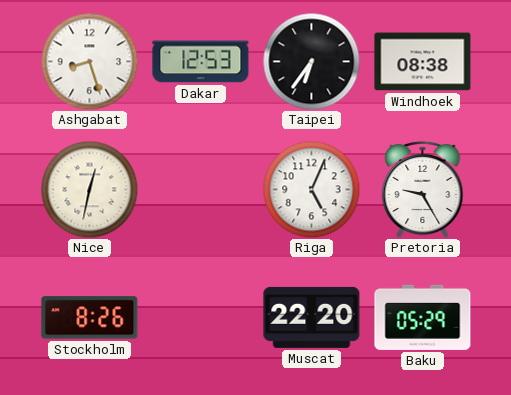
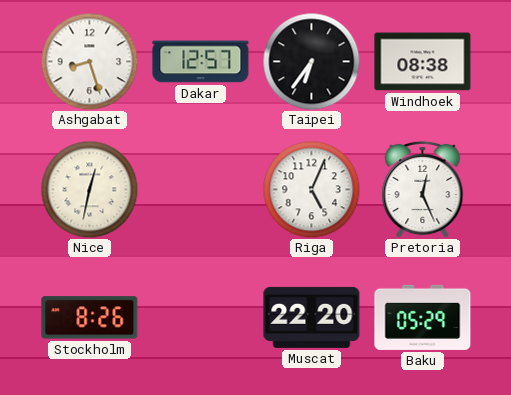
Dakar: 12:53 -> 12:57
Pretoria: 9:25 -> 12:26
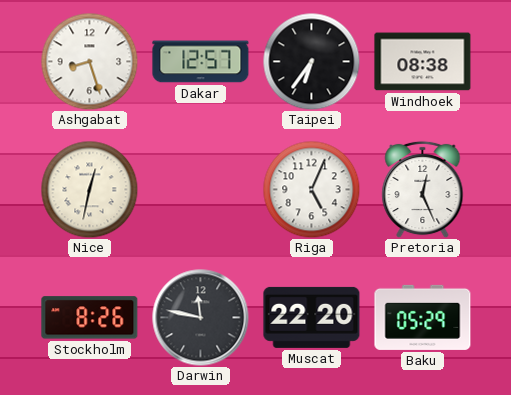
Darwin: none -> 11:47
